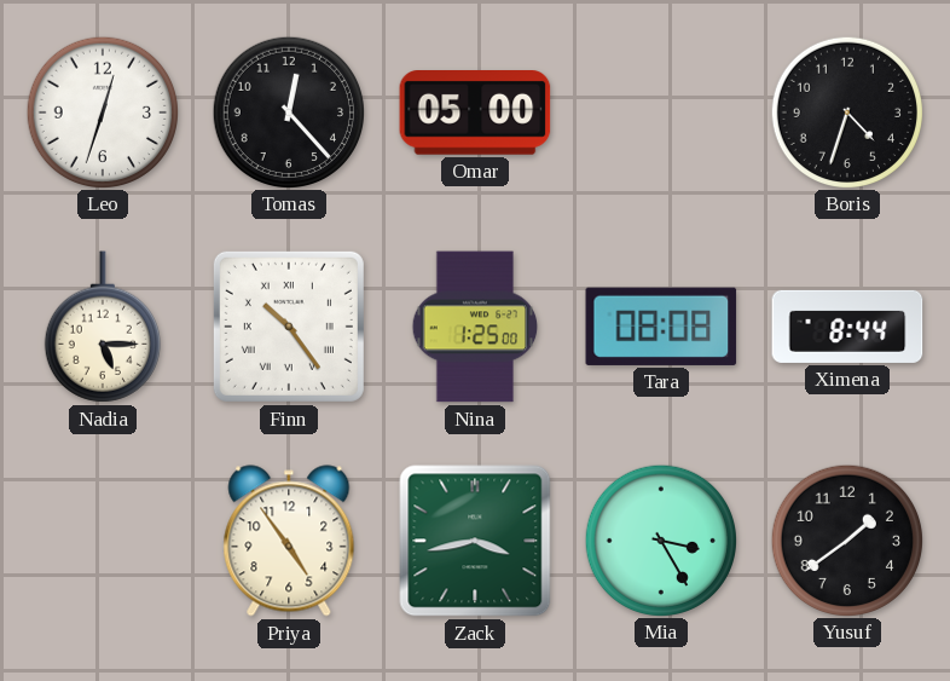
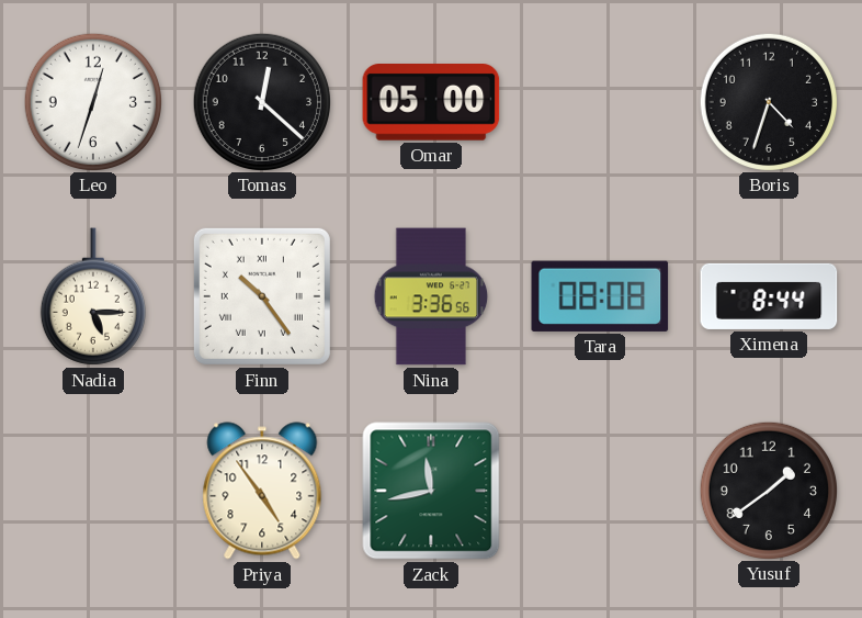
Tomas: 12:23 -> 12:22
Nina: 1:25 -> 3:36
Zack: 3:43 -> 11:43
Mia: 3:25 -> none
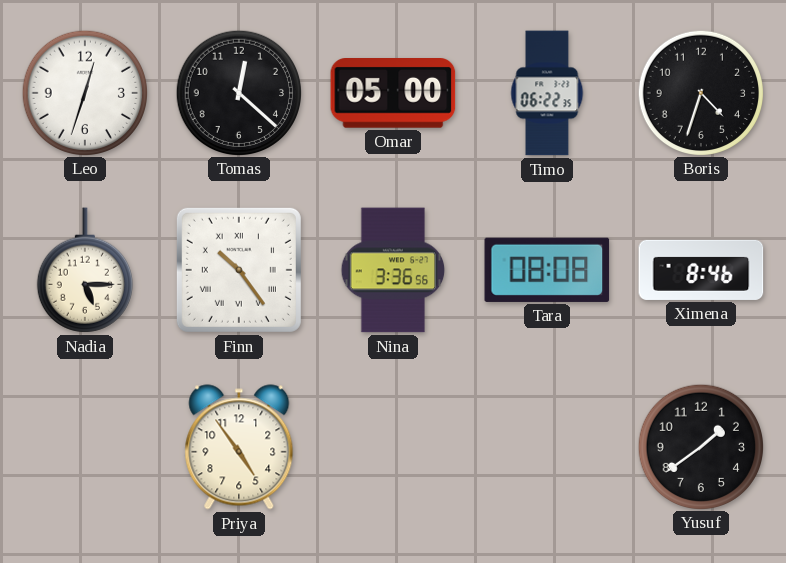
Timo: none -> 06:22
Ximena: 8:44 -> 8:46
Zack: 11:43 -> none
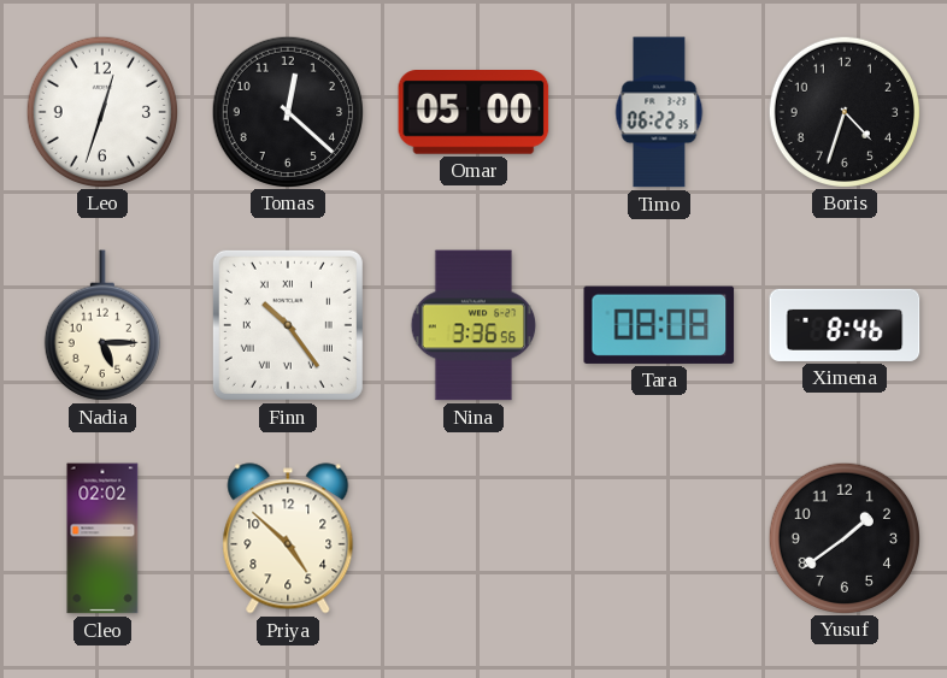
Cleo: none -> 02:02
Priya: 4:54 -> 4:52
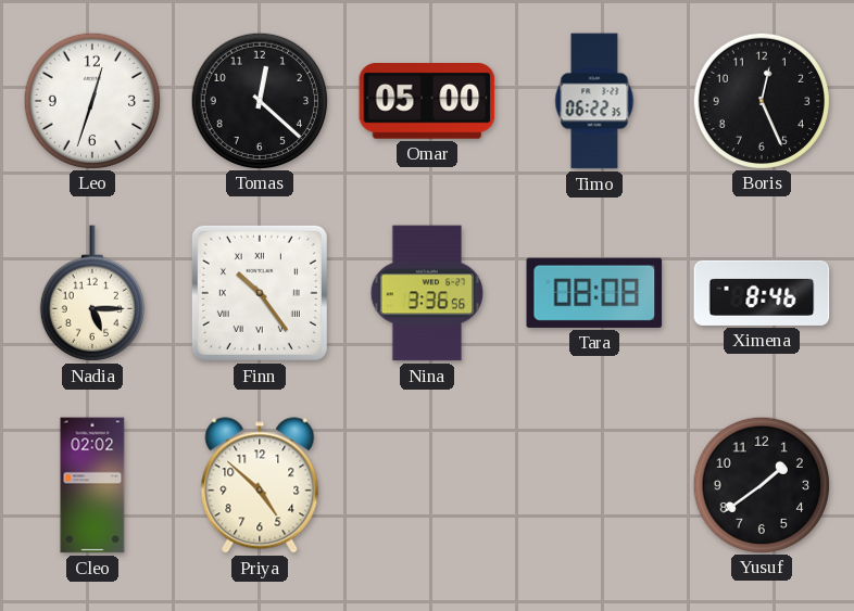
Boris: 4:33 -> 12:26
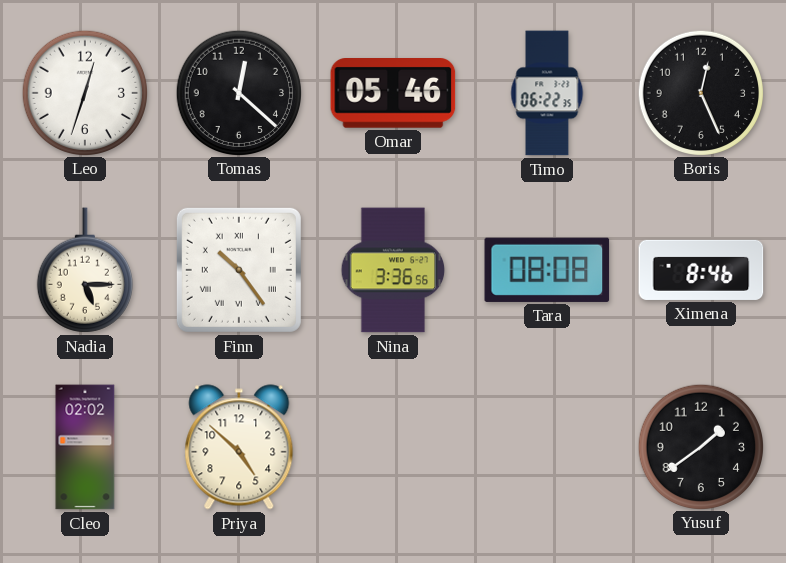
Omar: 05:00 -> 05:46
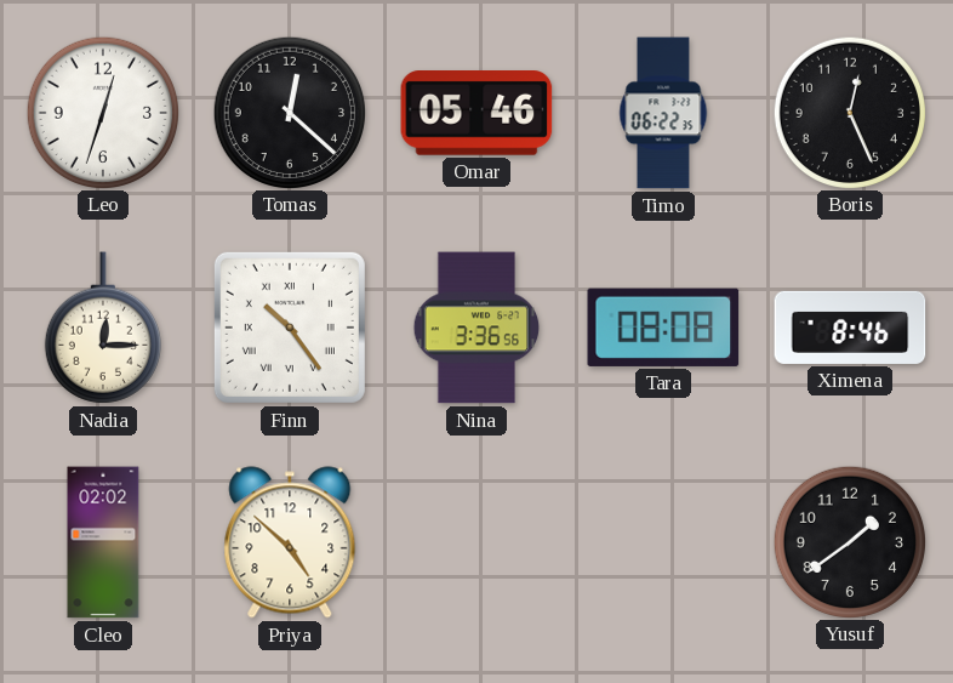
Nadia: 5:15 -> 12:15
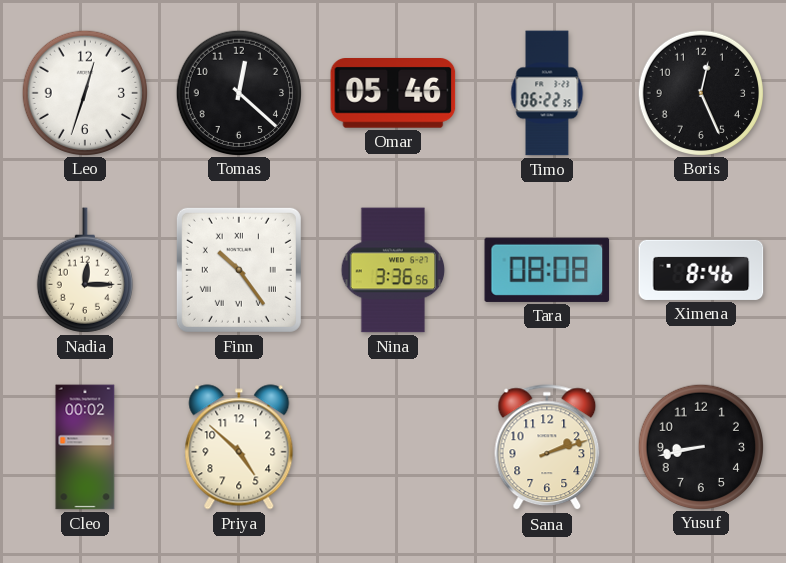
Cleo: 02:02 -> 00:02
Sana: none -> 2:12
Yusuf: 1:39 -> 8:43
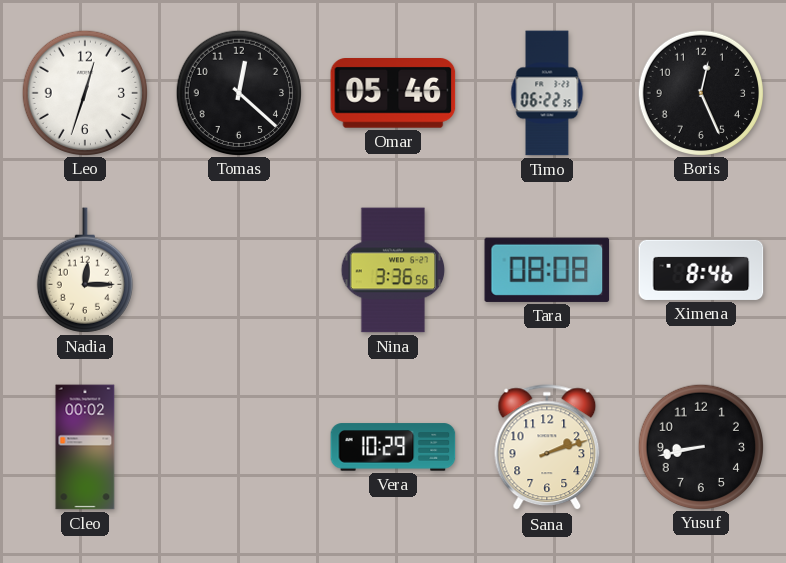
Finn: 10:24 -> none
Priya: 4:52 -> none
Vera: none -> 10:29
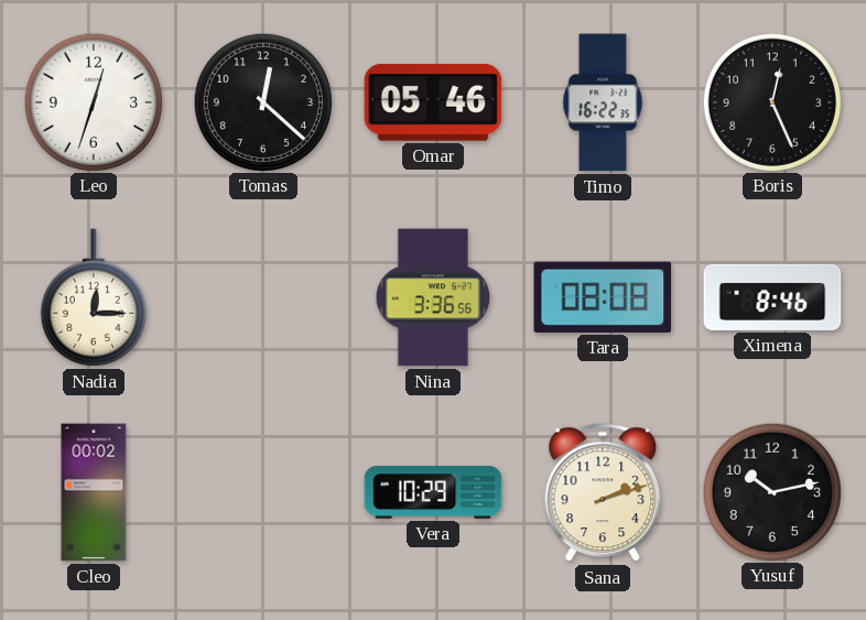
Timo: 06:22 -> 16:22
Yusuf: 8:43 -> 10:13
